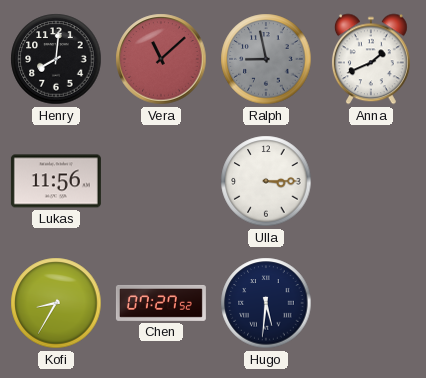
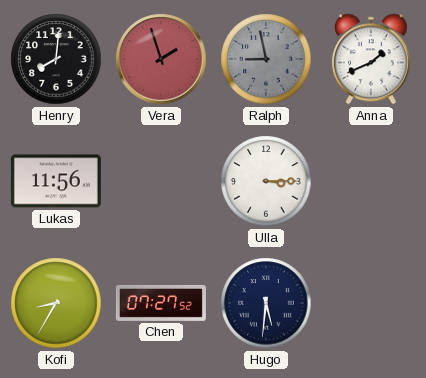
Vera: 11:08 -> 1:57
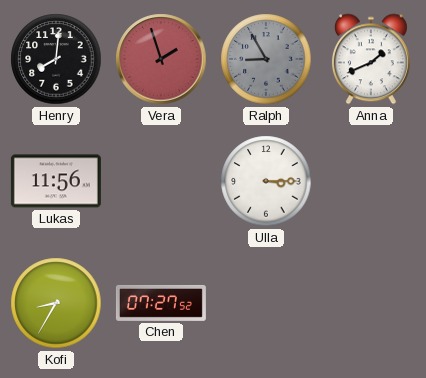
Ralph: 8:58 -> 8:55
Hugo: 5:31 -> none
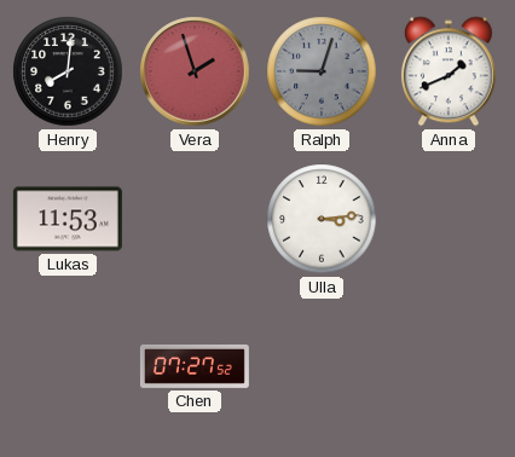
Ralph: 8:55 -> 9:03
Lukas: 11:56 -> 11:53
Ulla: 3:15 -> 3:14
Kofi: 8:35 -> none
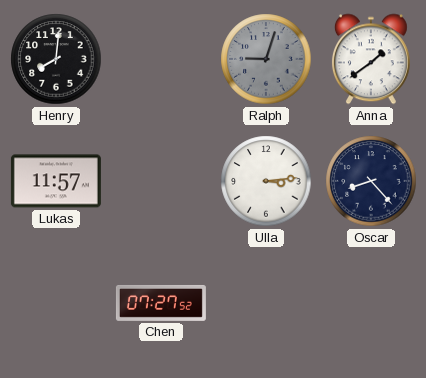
Vera: 1:57 -> none
Anna: 1:41 -> 1:39
Lukas: 11:53 -> 11:57
Oscar: none -> 8:23
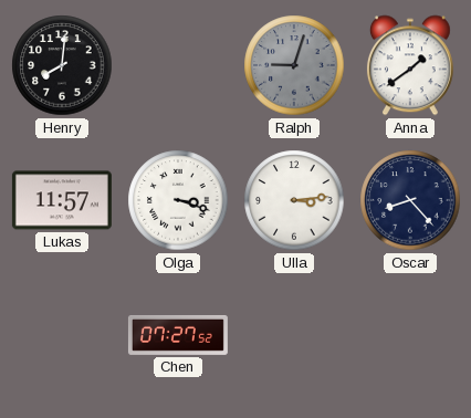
Olga: none -> 3:18
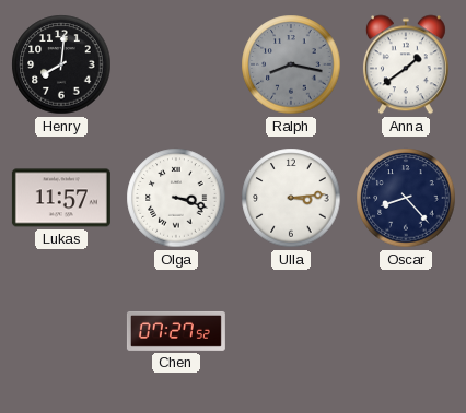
Ralph: 9:03 -> 8:17
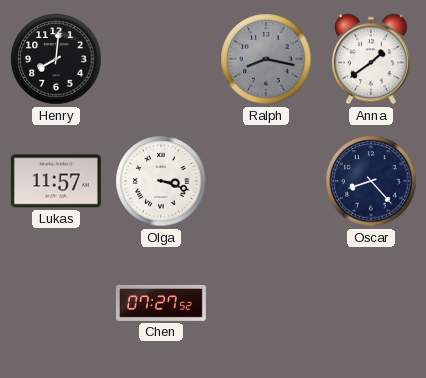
Ulla: 3:14 -> none
